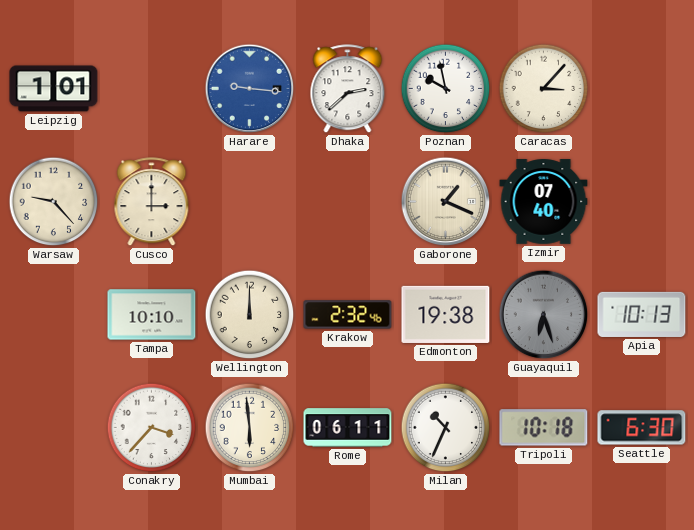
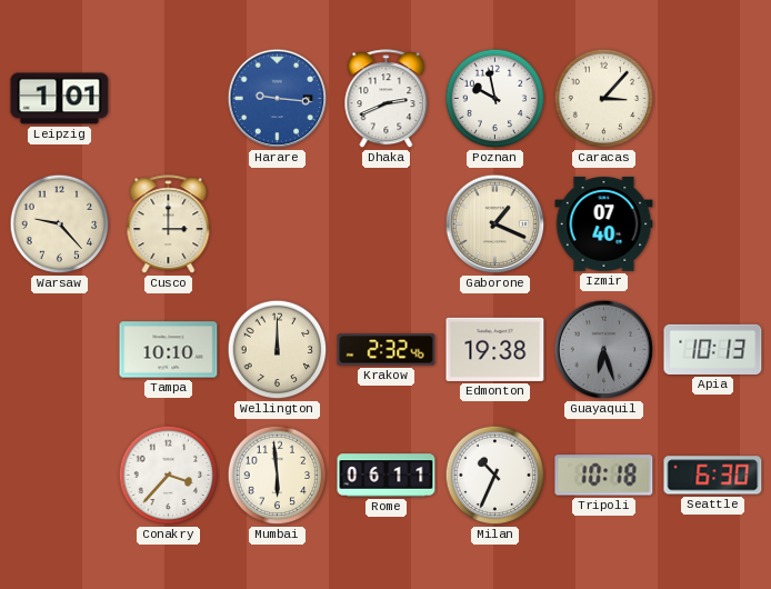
Dhaka: 2:38 -> 2:41
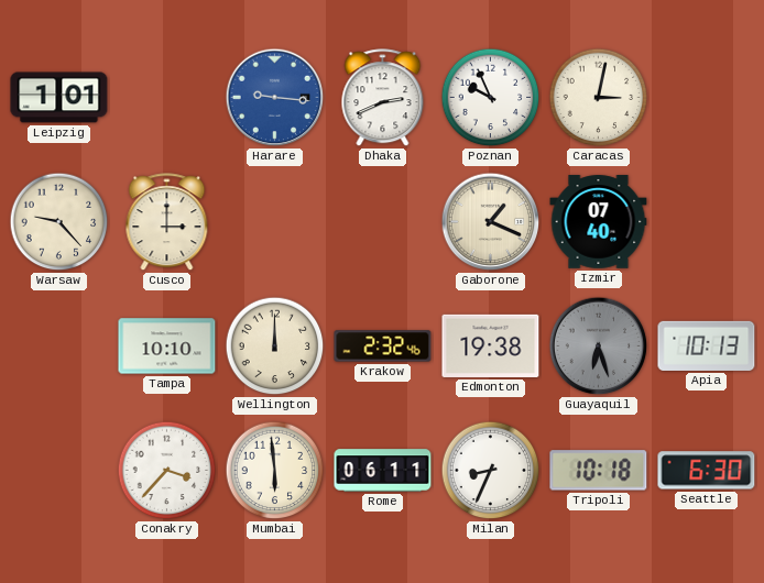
Poznan: 9:58 -> 9:56
Caracas: 3:07 -> 3:02
Milan: 10:34 -> 8:34
